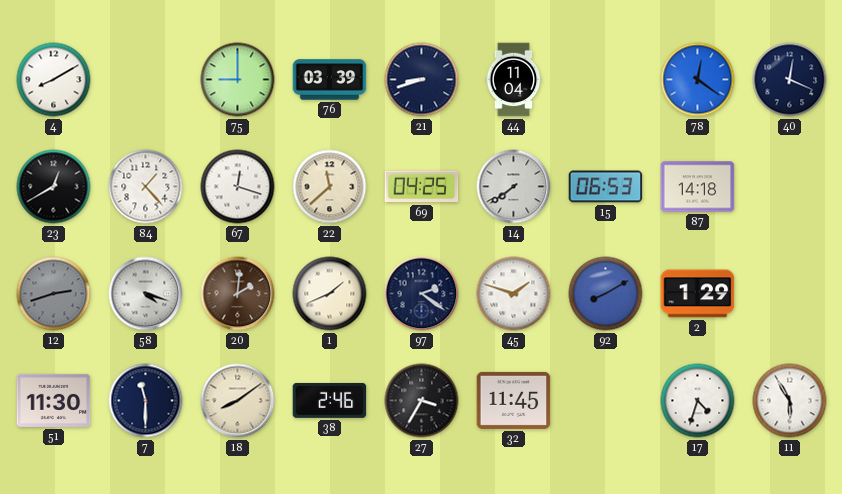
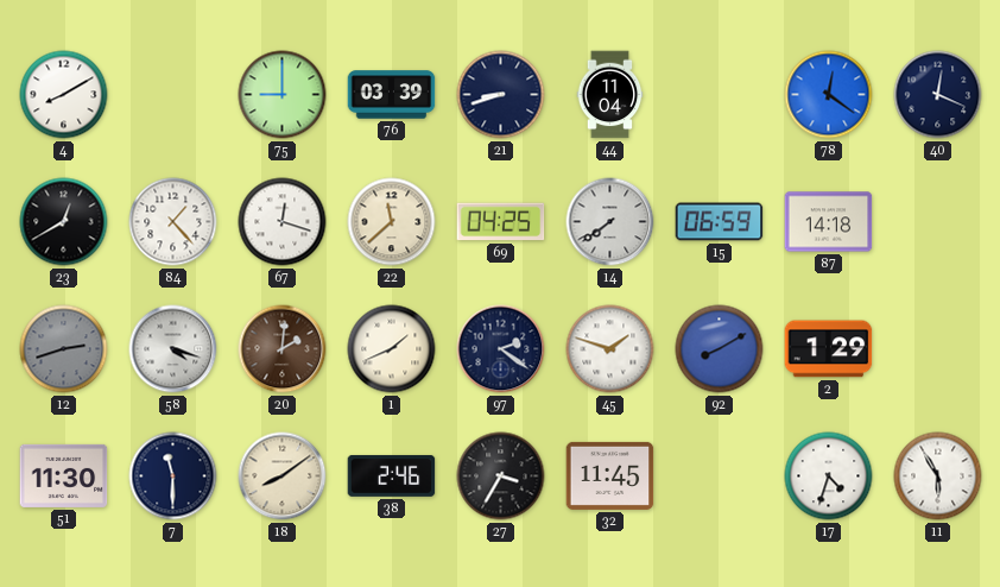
15: 06:53 -> 06:59
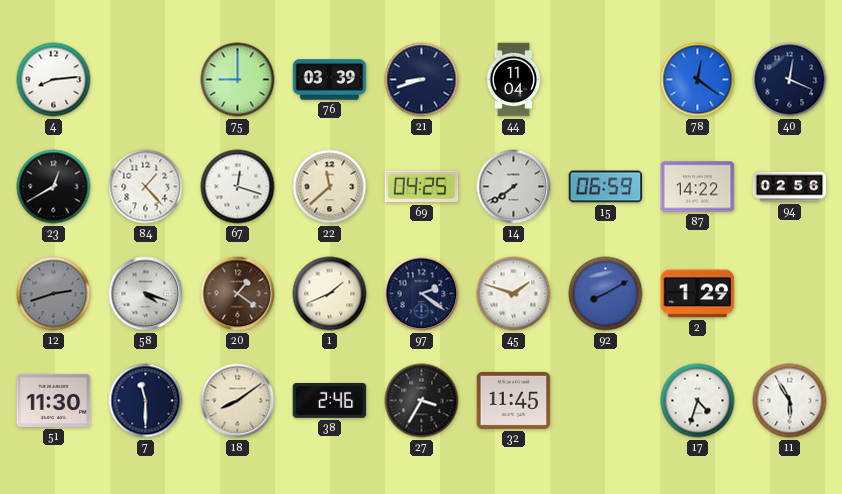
4: 8:10 -> 8:14
87: 14:18 -> 14:22
94: none -> 02:56
20: 2:01 -> 1:21
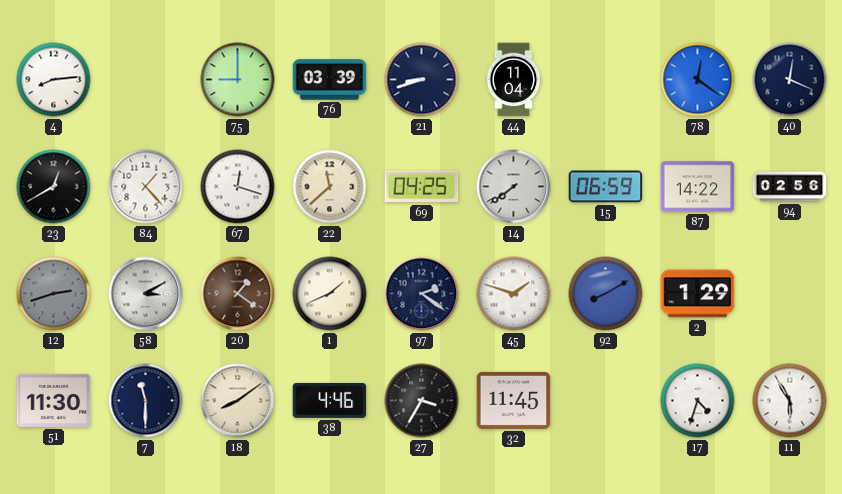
58: 4:18 -> 3:10
38: 2:46 -> 4:46
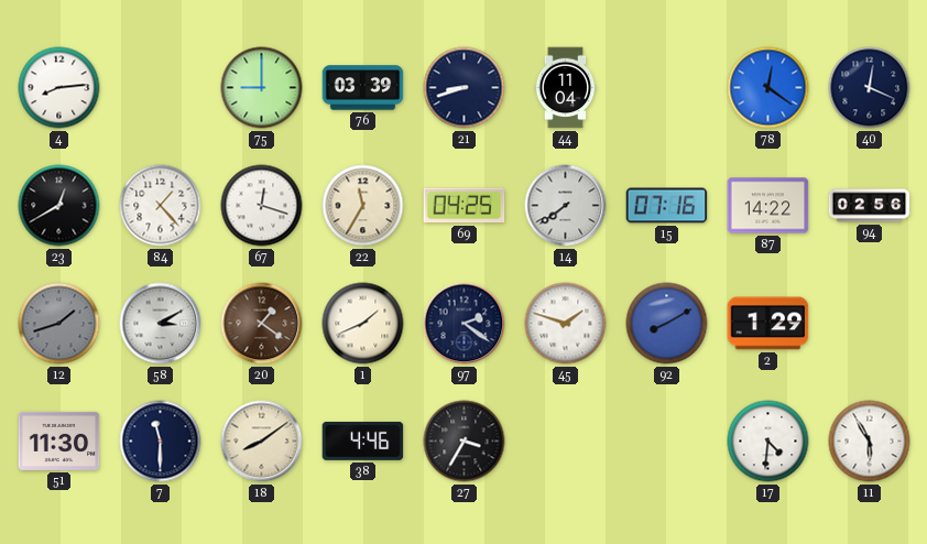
22: 11:38 -> 11:35
15: 06:59 -> 07:16
12: 2:42 -> 1:42
32: 11:45 -> none
17: 4:33 -> 4:31
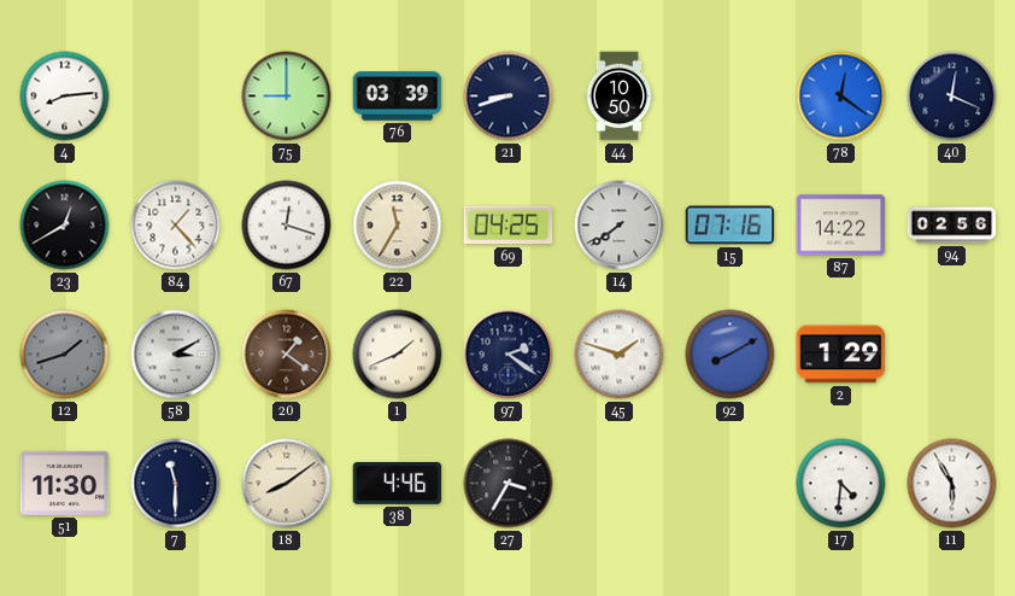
44: 11:04 -> 10:50
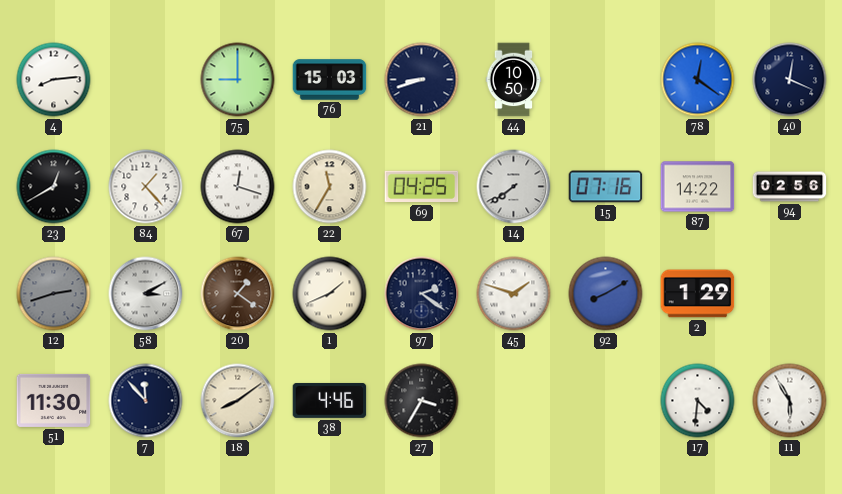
76: 03:39 -> 15:03
12: 1:42 -> 2:42
7: 11:30 -> 11:53
